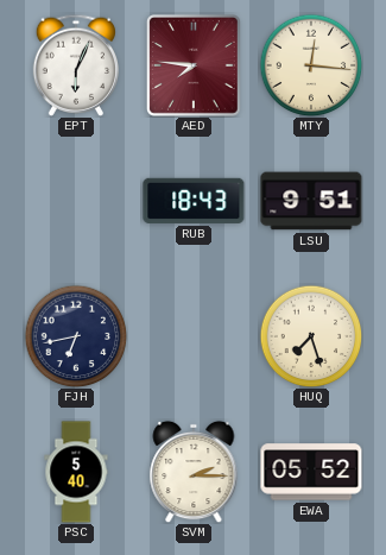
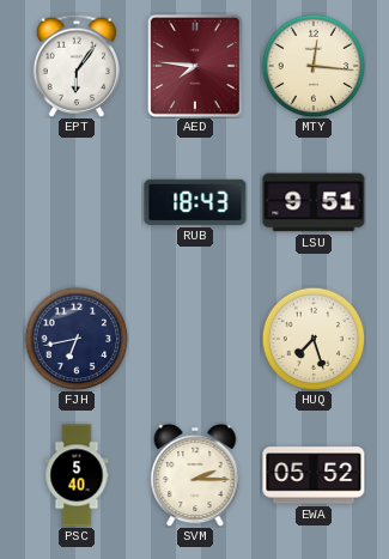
EPT: 6:04 -> 6:06
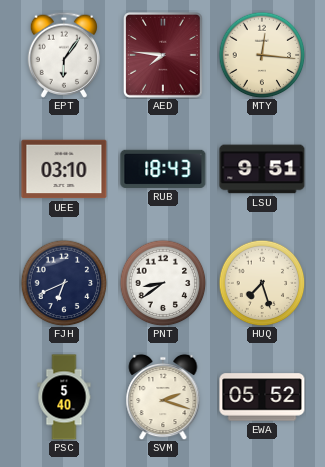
UEE: none -> 03:10
FJH: 6:43 -> 6:41
PNT: none -> 8:39
SVM: 2:15 -> 2:18
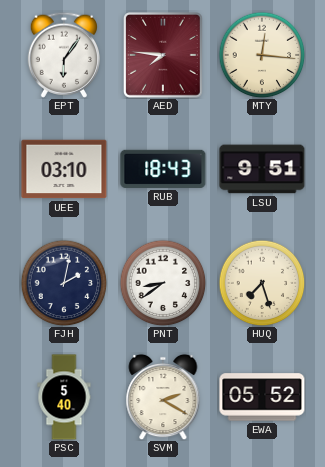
FJH: 6:41 -> 2:02
SVM: 2:18 -> 2:20
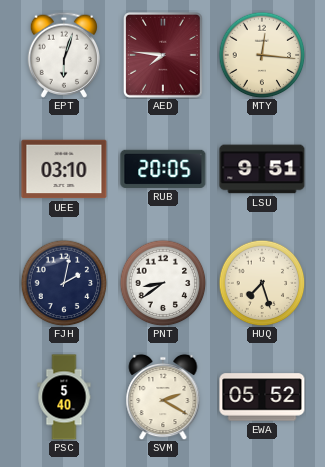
EPT: 6:06 -> 6:03
RUB: 18:43 -> 20:05
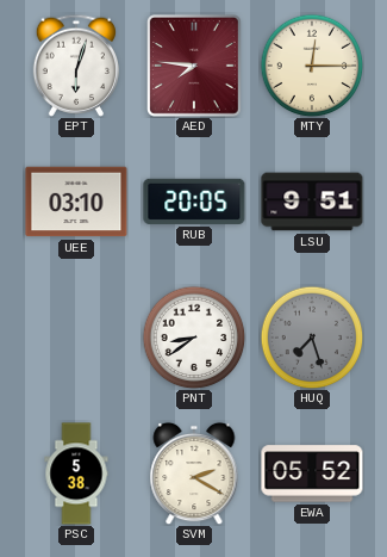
MTY: 12:16 -> 12:15
FJH: 2:02 -> none
HUQ dial: cream -> grey
PSC: 5:40 -> 5:38
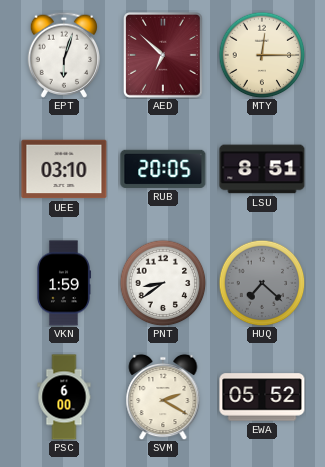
AED: 7:46 -> 6:52
LSU: 9:51 -> 8:51
VKN: none -> 1:59
HUQ: 7:27 -> 7:22
PSC: 5:38 -> 6:00
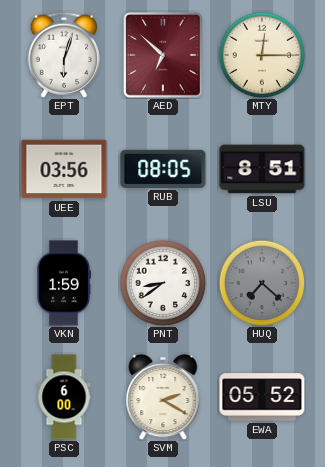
UEE: 03:10 -> 03:56
RUB: 20:05 -> 08:05
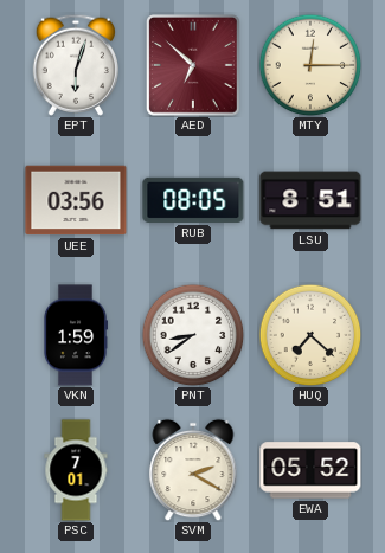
HUQ dial: grey -> cream
PSC: 6:00 -> 7:01
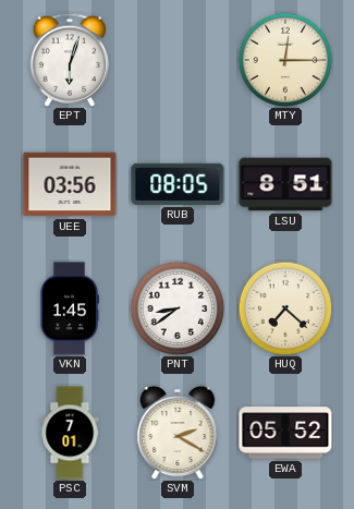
AED: 6:52 -> none
VKN: 1:59 -> 1:45
